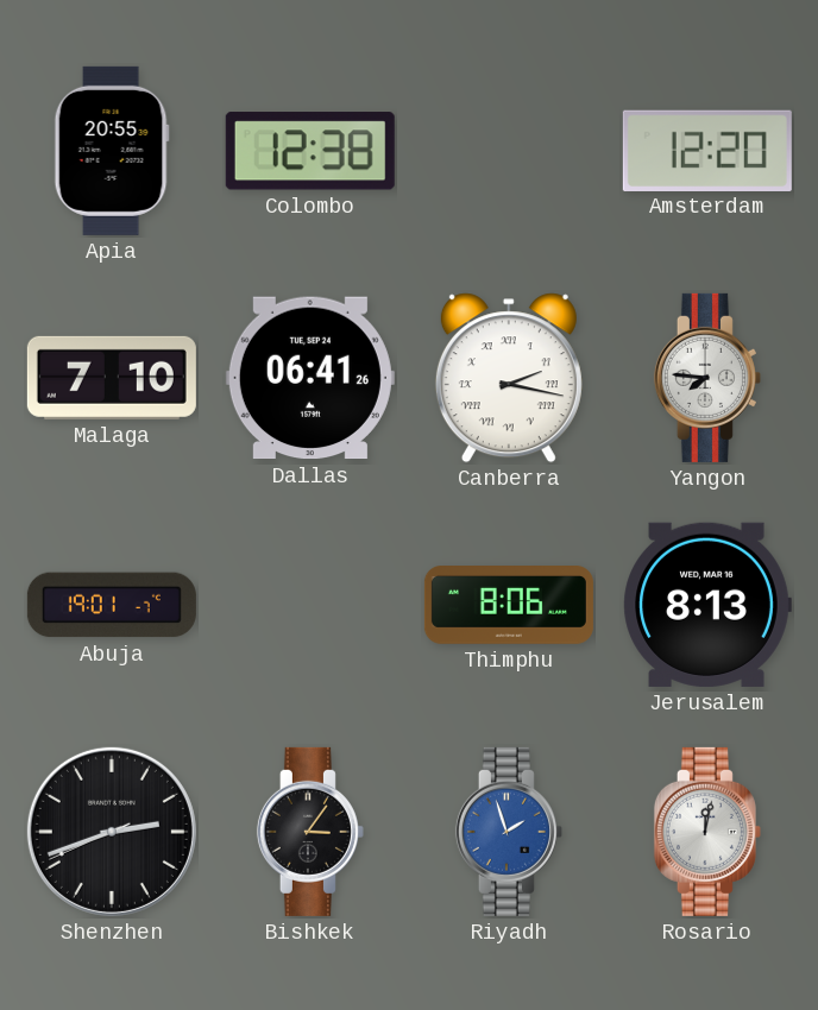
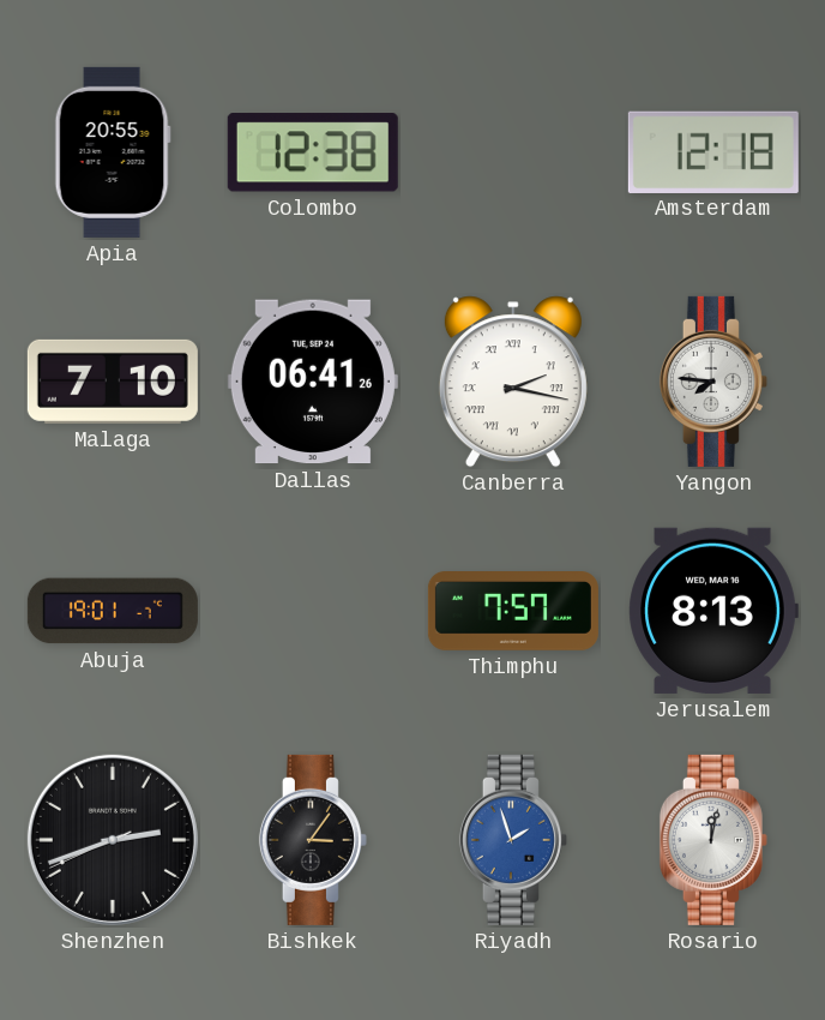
Amsterdam: 12:20 -> 12:18
Thimphu: 8:06 -> 7:57
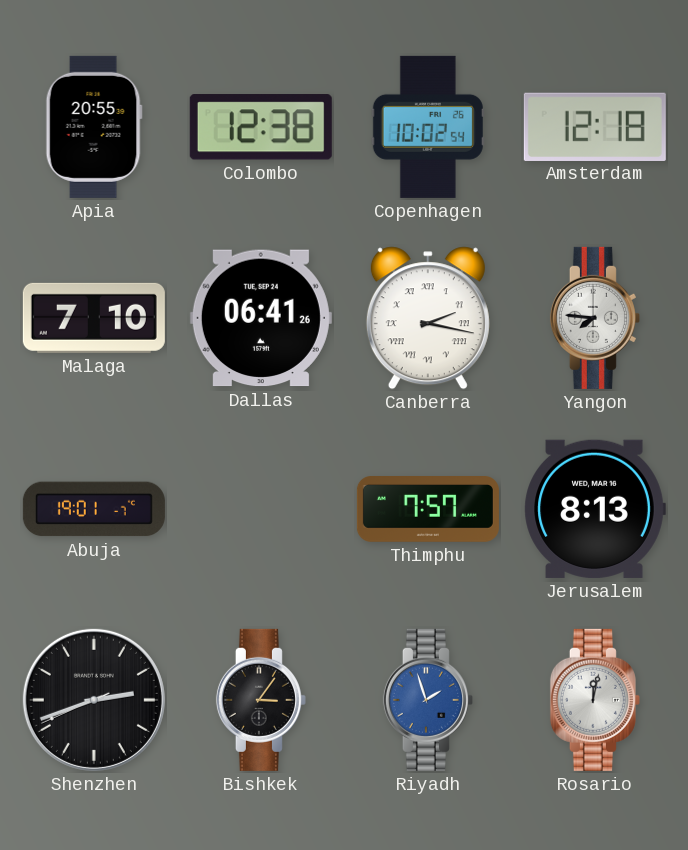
Copenhagen: none -> 10:02
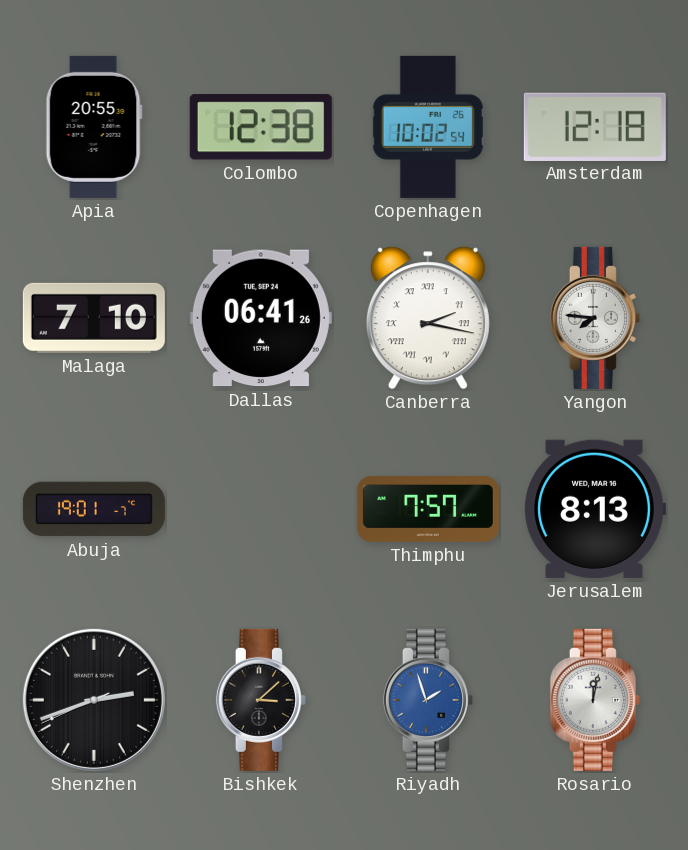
Bishkek: 3:06 -> 3:08
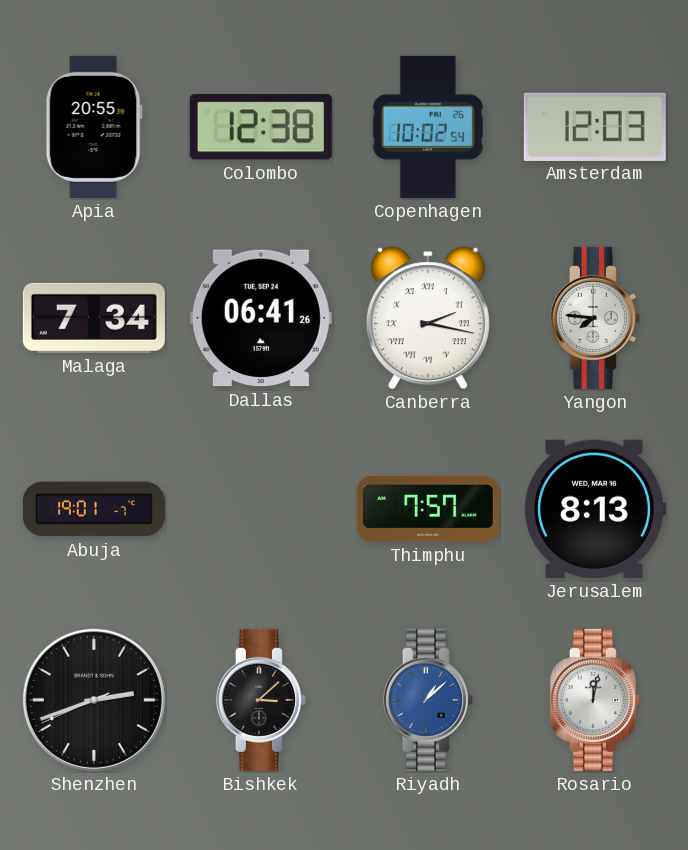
Amsterdam: 12:18 -> 12:03
Malaga: 7:10 -> 7:34
Riyadh: 1:57 -> 1:08
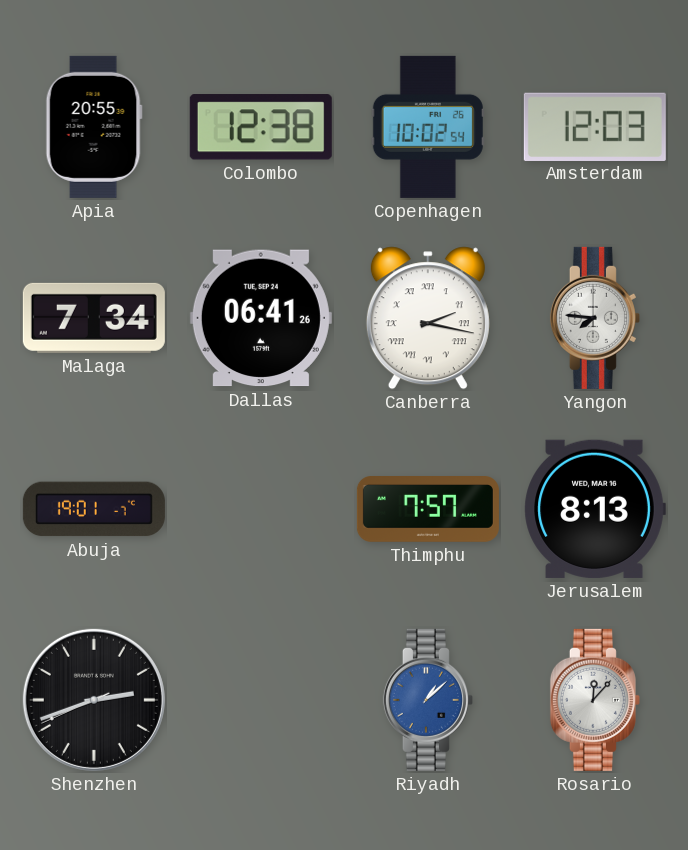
Bishkek: 3:08 -> none
Rosario: 12:02 -> 12:07
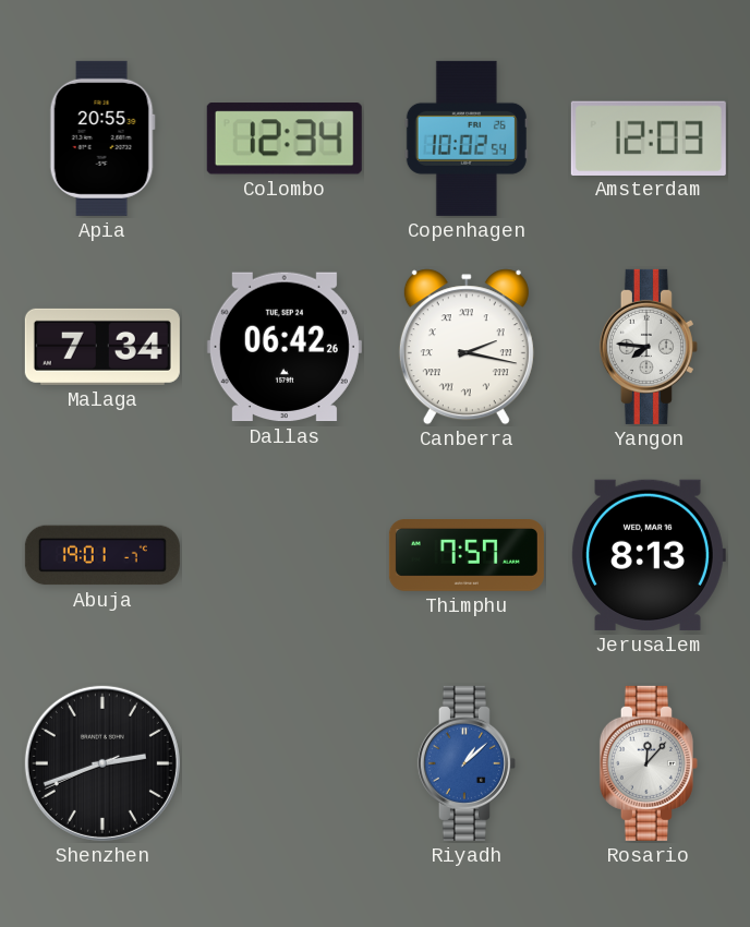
Colombo: 12:38 -> 12:34
Dallas: 06:41 -> 06:42
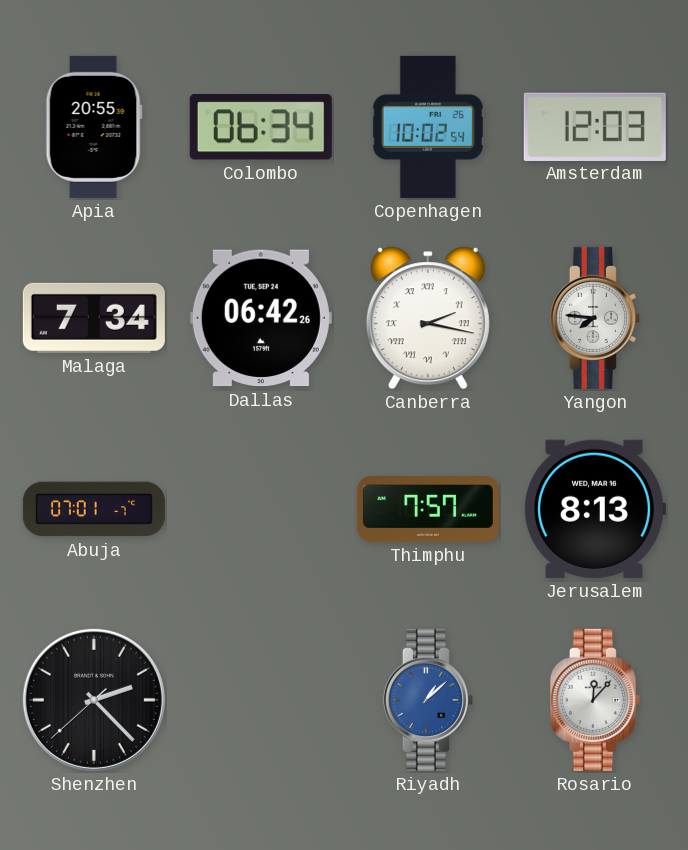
Colombo: 12:34 -> 06:34
Abuja: 19:01 -> 07:01
Shenzhen: 2:41 -> 2:22
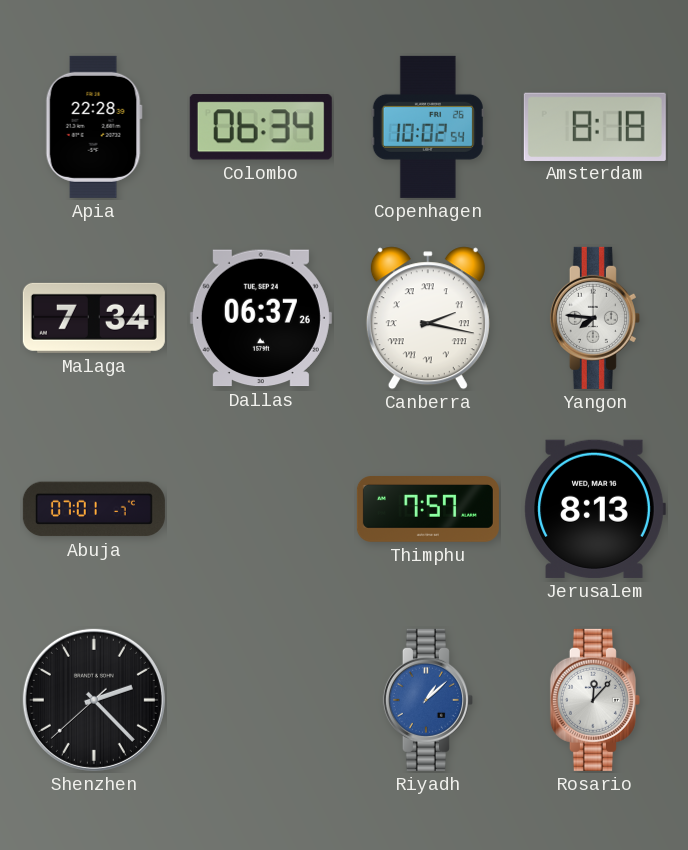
Apia: 20:55 -> 22:28
Amsterdam: 12:03 -> 8:18
Dallas: 06:42 -> 06:37
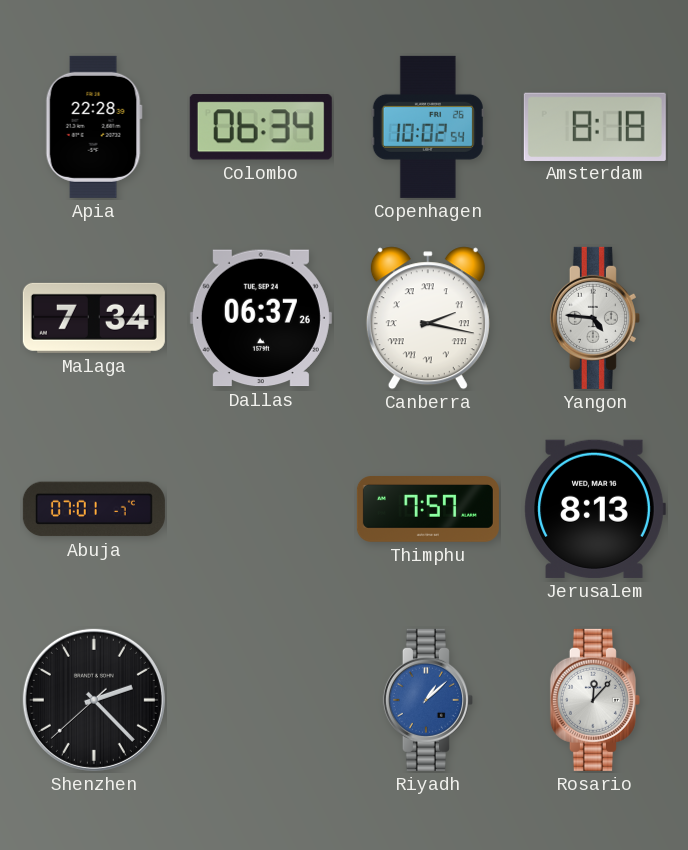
Yangon: 7:46 -> 4:46
